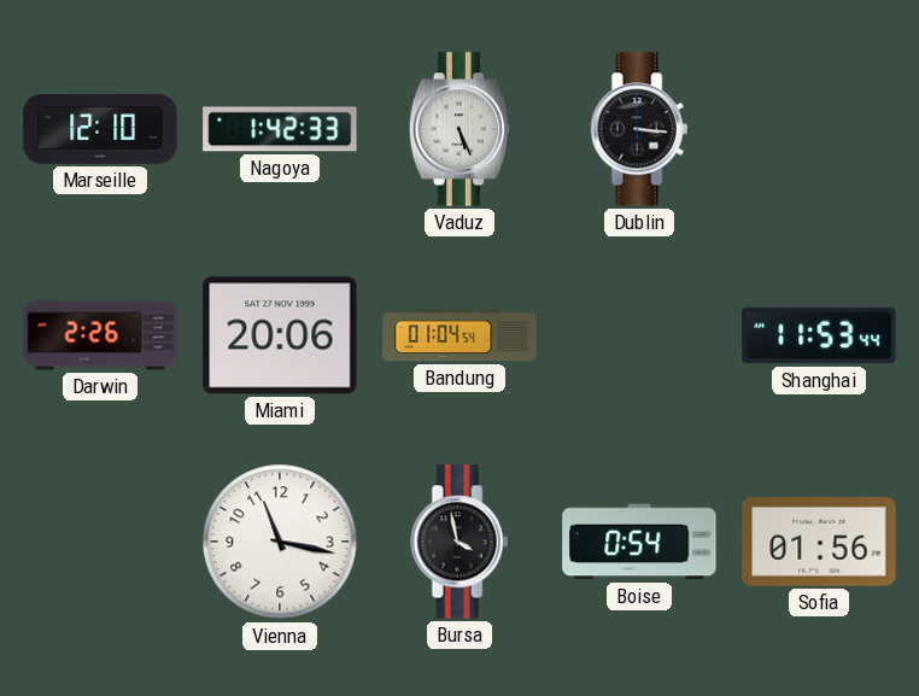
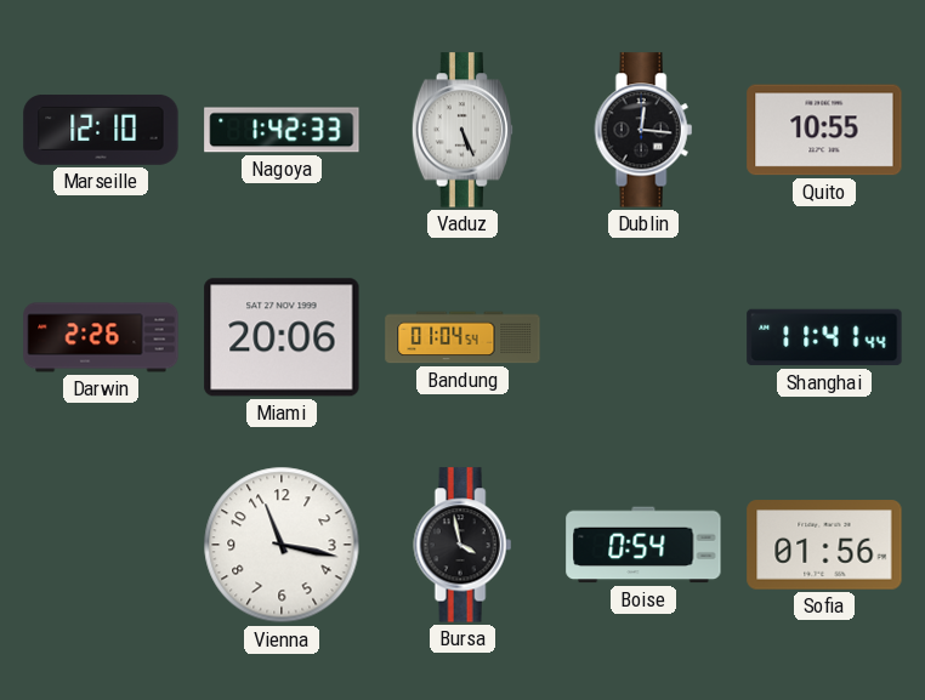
Dublin: 3:16 -> 12:16
Quito: none -> 10:55
Shanghai: 11:53 -> 11:41
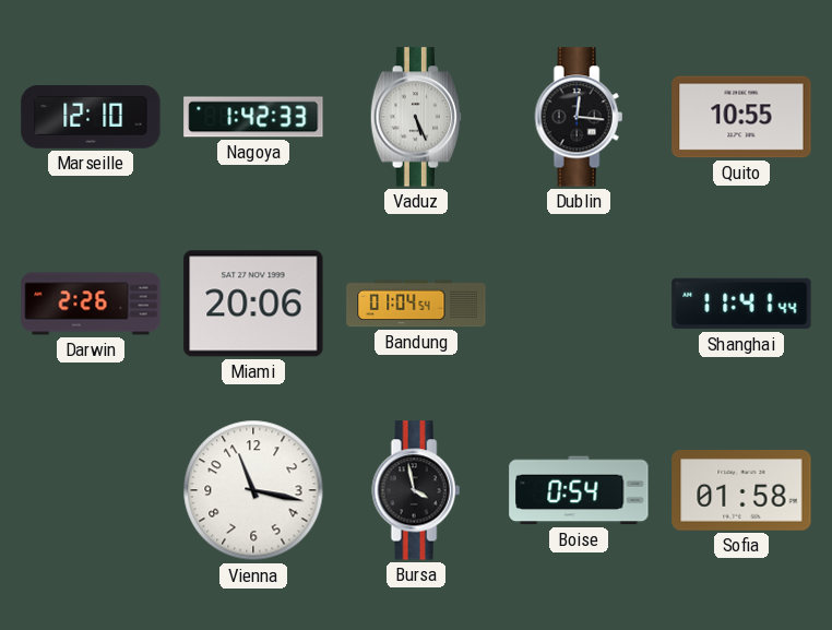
Sofia: 01:56 -> 01:58
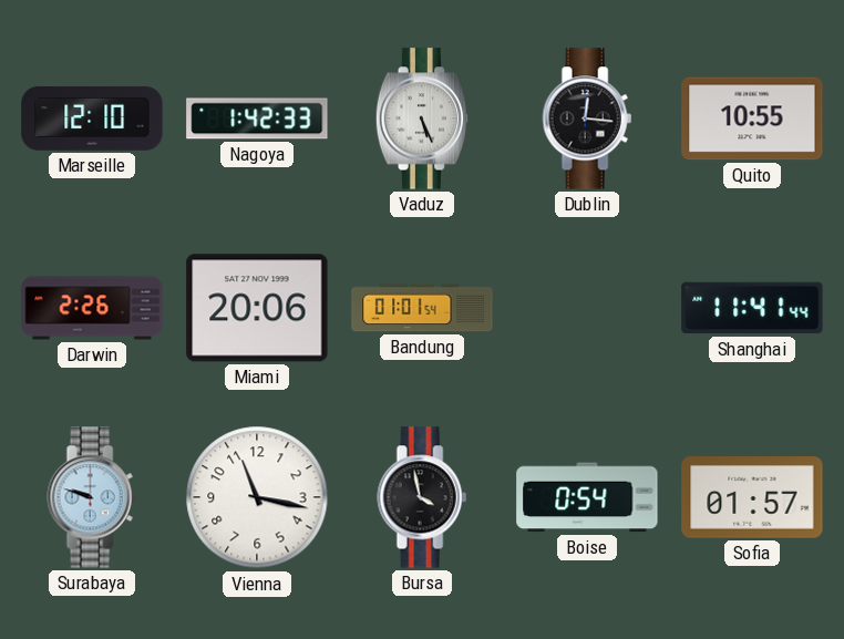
Bandung: 01:04 -> 01:01
Surabaya: none -> 9:48
Sofia: 01:58 -> 01:57
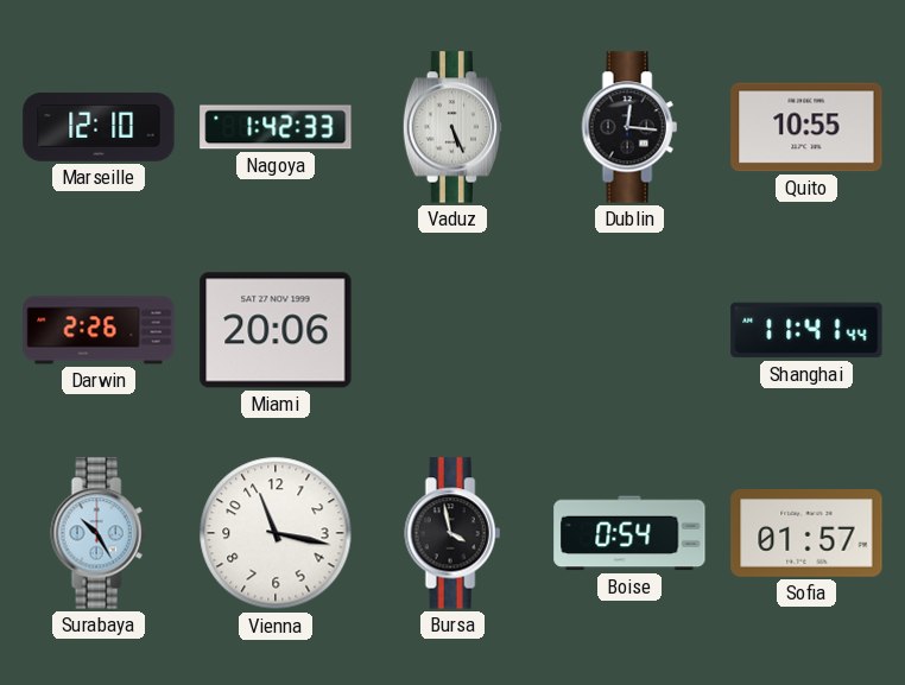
Bandung: 01:01 -> none
Surabaya: 9:48 -> 10:25
